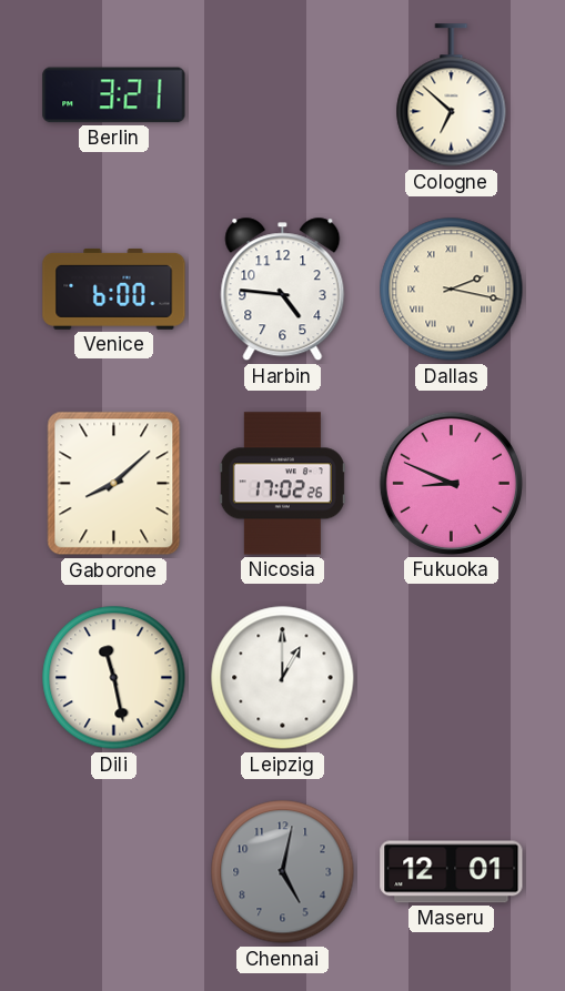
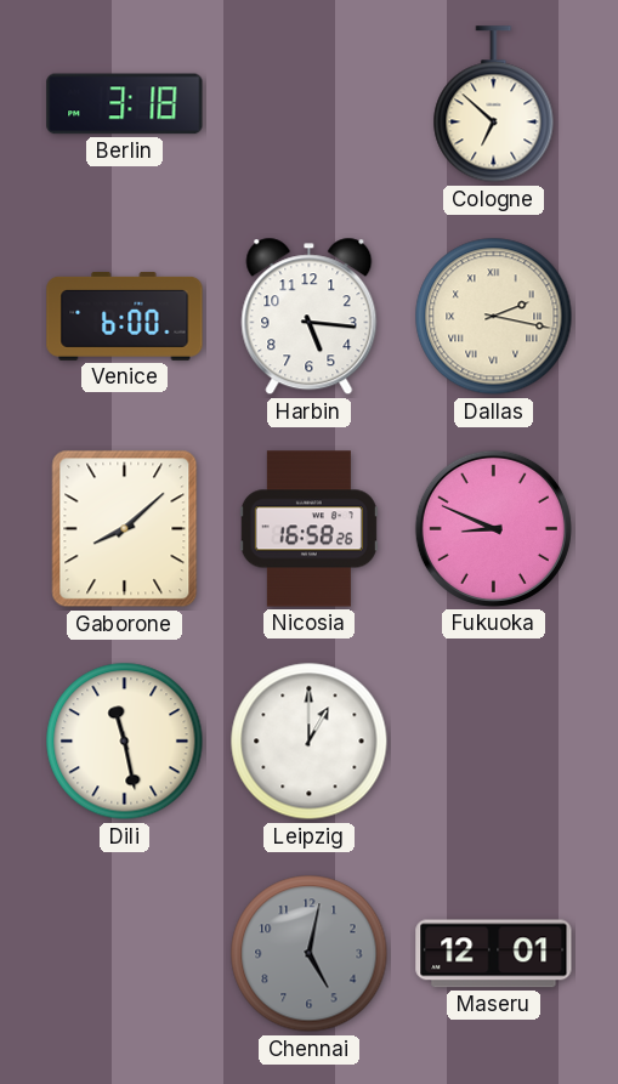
Berlin: 3:21 -> 3:18
Harbin: 4:46 -> 5:16
Nicosia: 17:02 -> 16:58
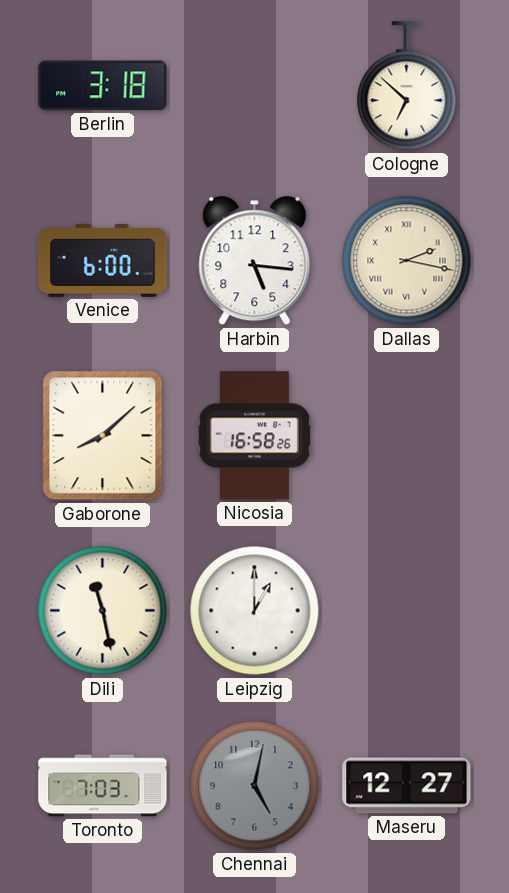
Fukuoka: 8:49 -> none
Toronto: none -> 7:03
Maseru: 12:01 -> 12:27
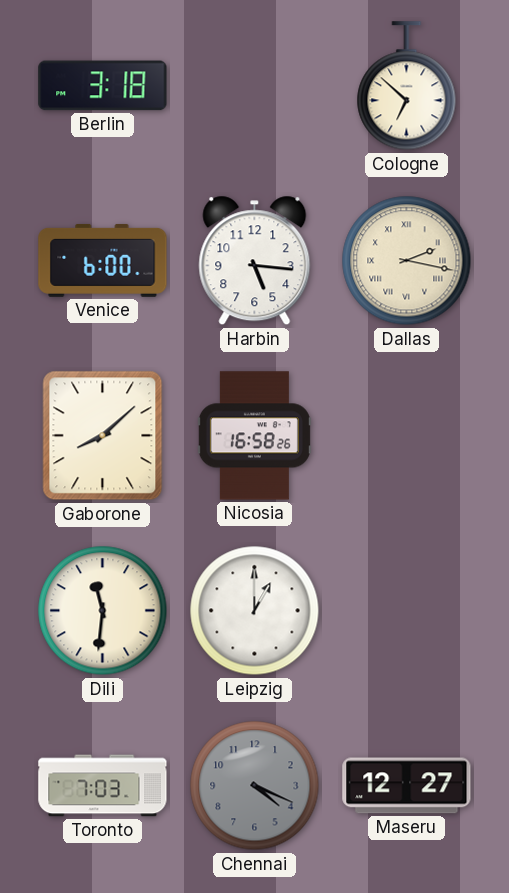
Dili: 11:28 -> 11:31
Chennai: 5:02 -> 4:19
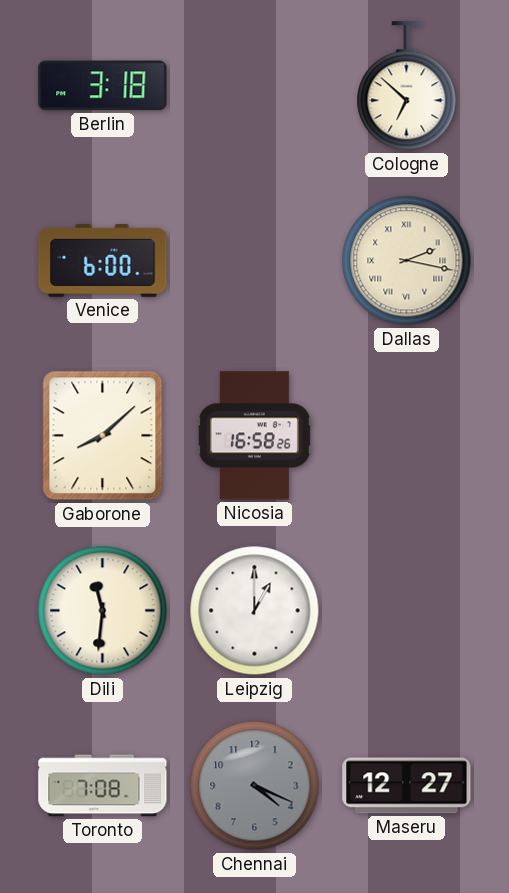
Harbin: 5:16 -> none
Toronto: 7:03 -> 7:08
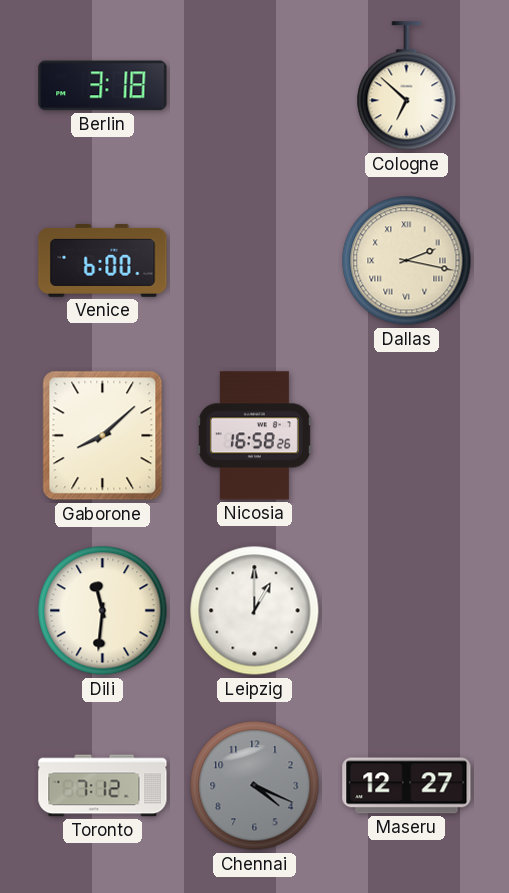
Toronto: 7:08 -> 7:12
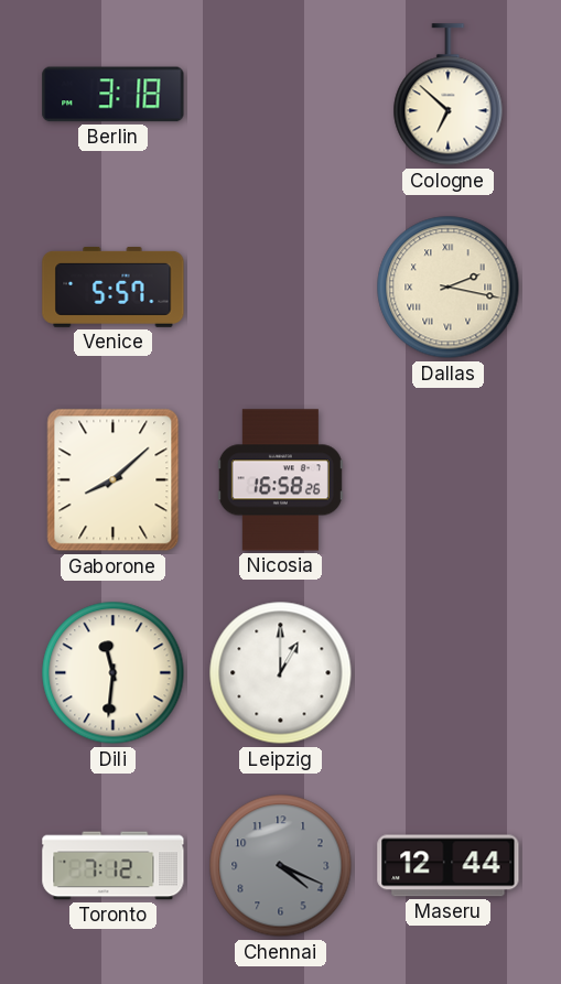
Venice: 6:00 -> 5:57
Maseru: 12:27 -> 12:44
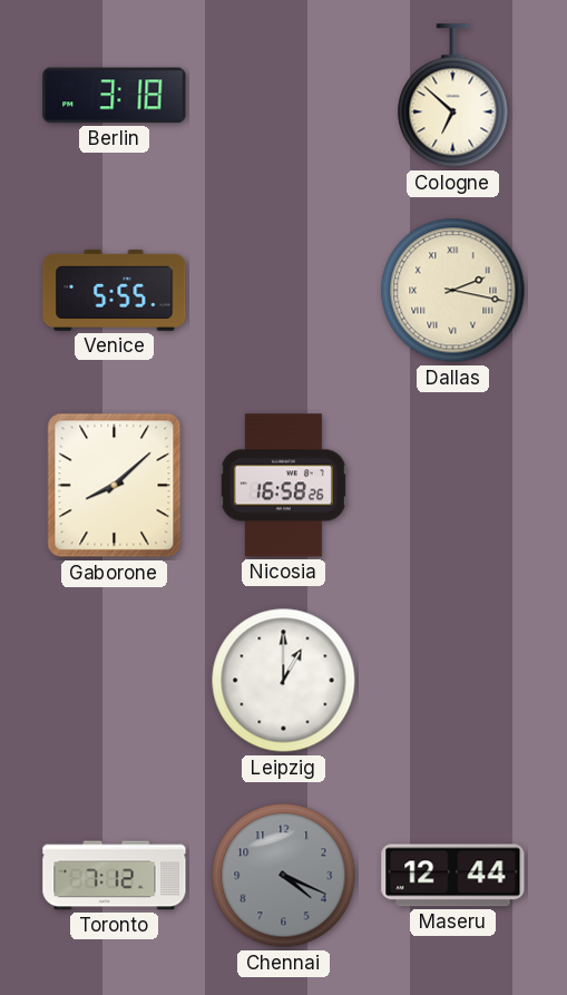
Venice: 5:57 -> 5:55
Dili: 11:31 -> none
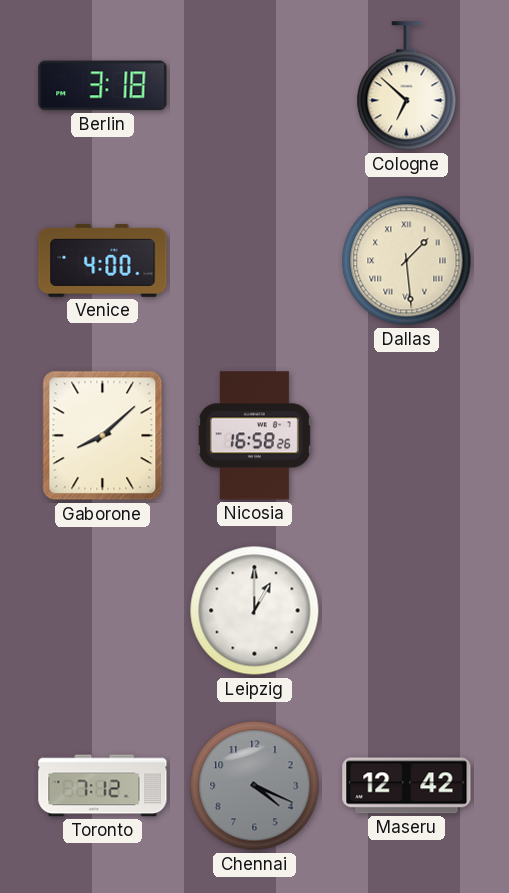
Venice: 5:55 -> 4:00
Dallas: 2:17 -> 1:29
Maseru: 12:44 -> 12:42
